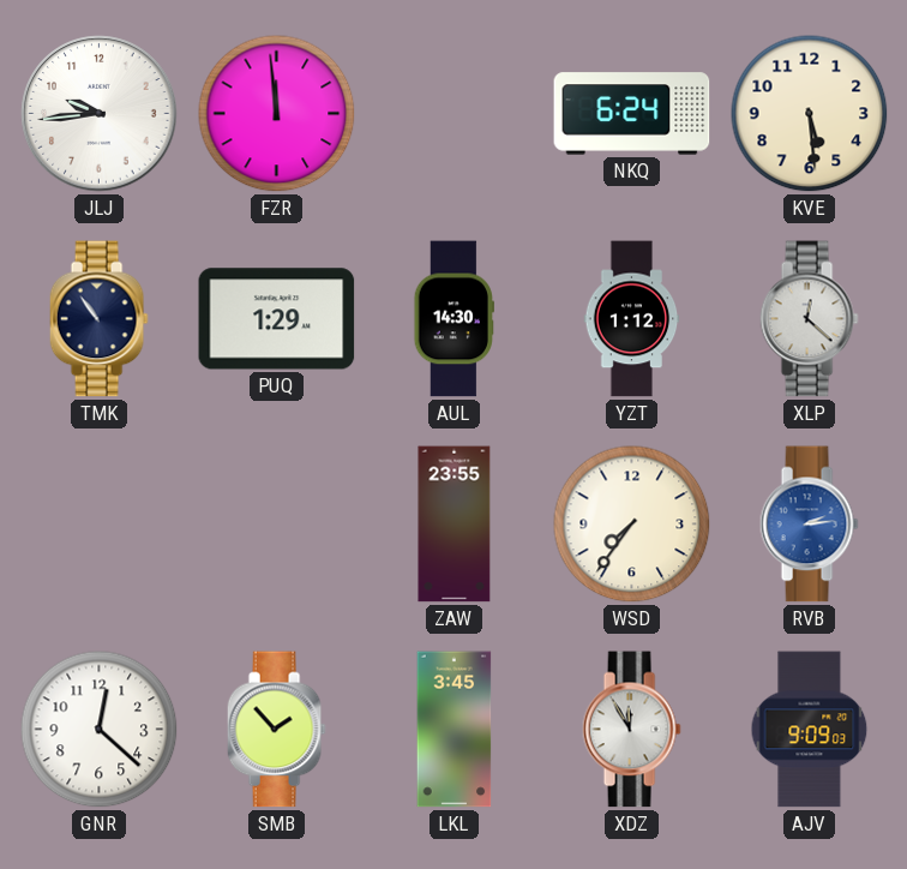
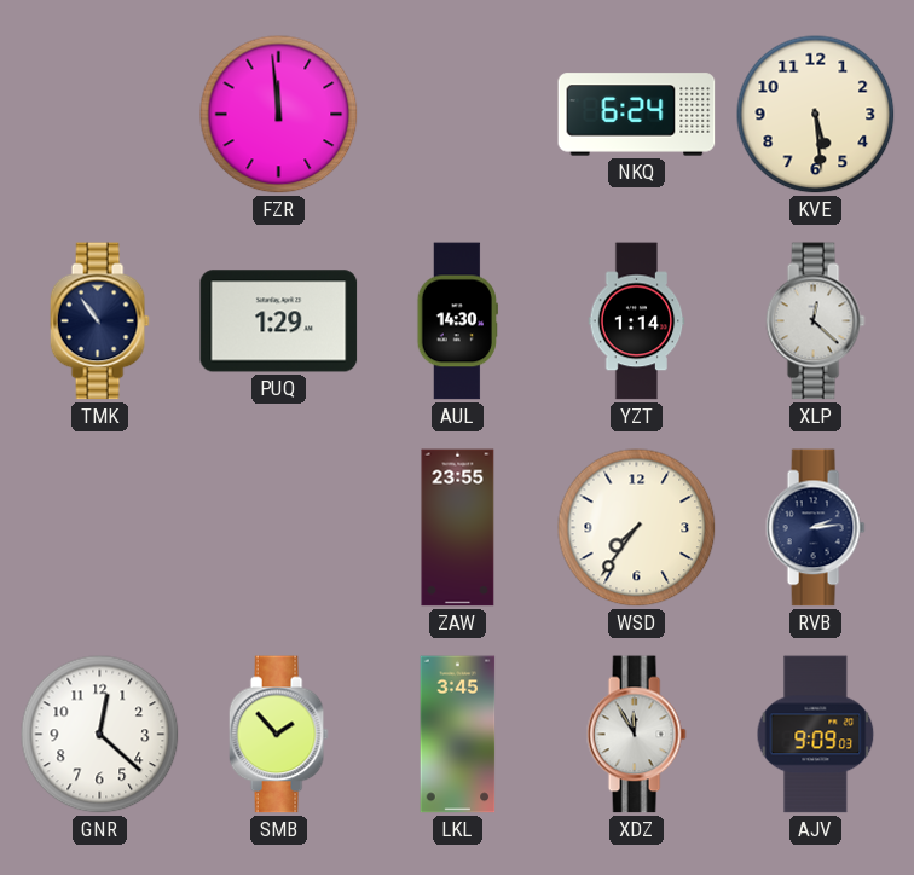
JLJ: 9:44 -> none
YZT: 1:12 -> 1:14
RVB dial: blue -> navy
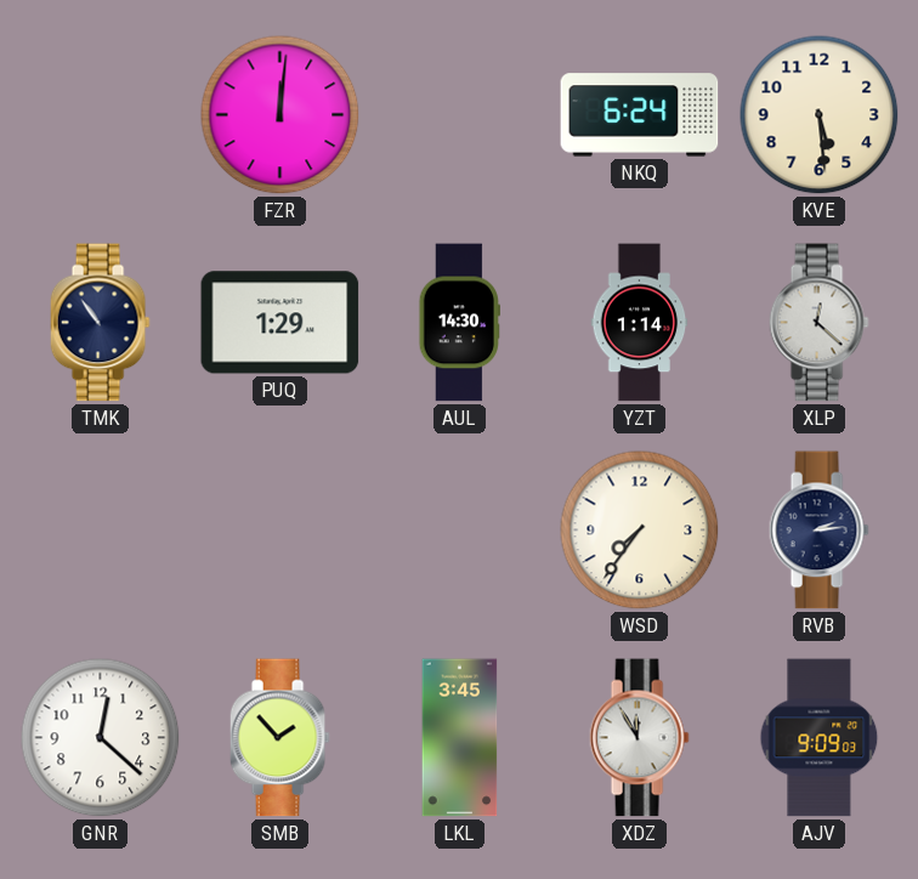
FZR: 11:59 -> 12:01
ZAW: 23:55 -> none
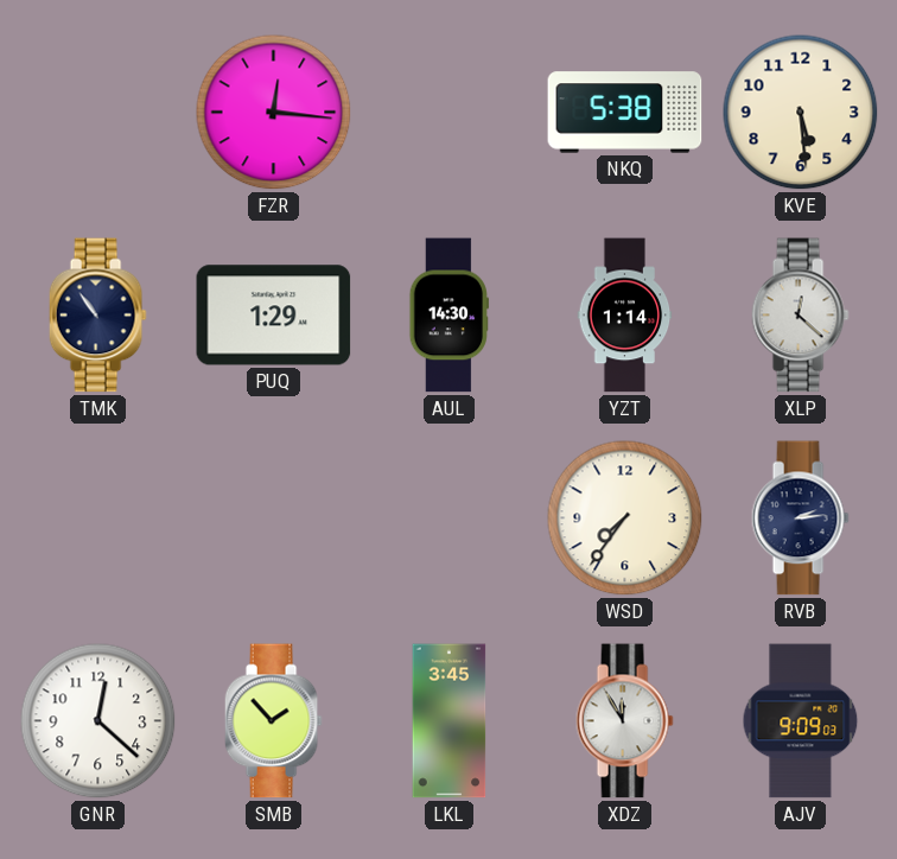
FZR: 12:01 -> 12:16
NKQ: 6:24 -> 5:38
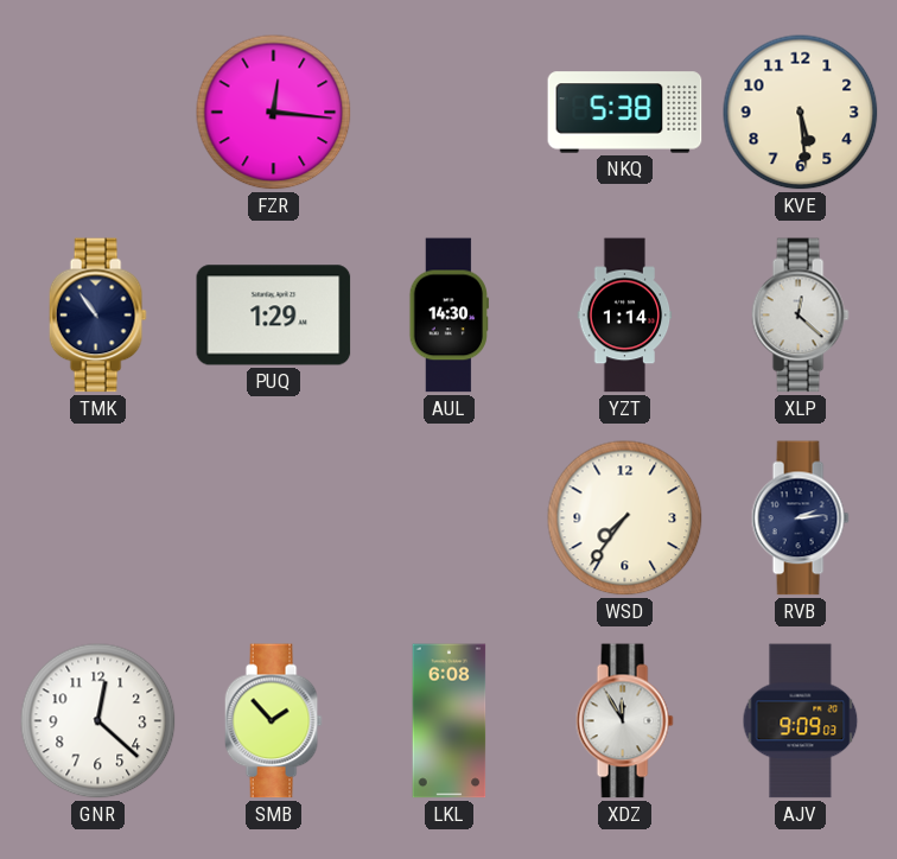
LKL: 3:45 -> 6:08
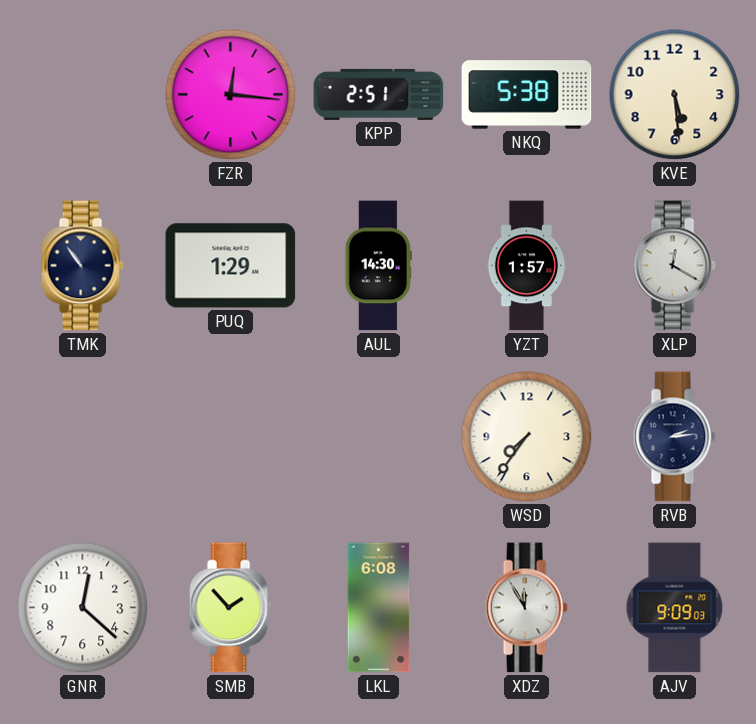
KPP: none -> 2:51
YZT: 1:14 -> 1:57
XLP: 12:22 -> 12:20
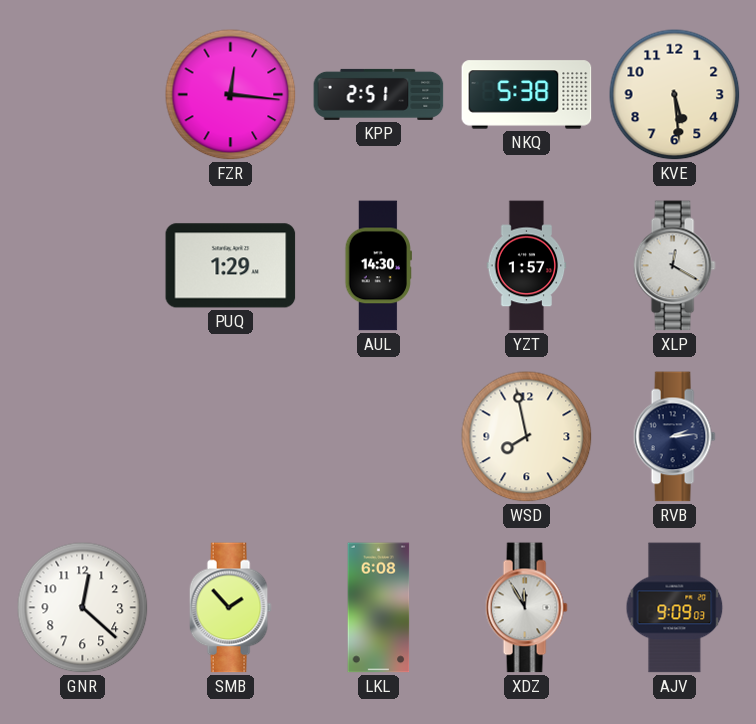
TMK: 10:54 -> none
WSD: 7:36 -> 7:58
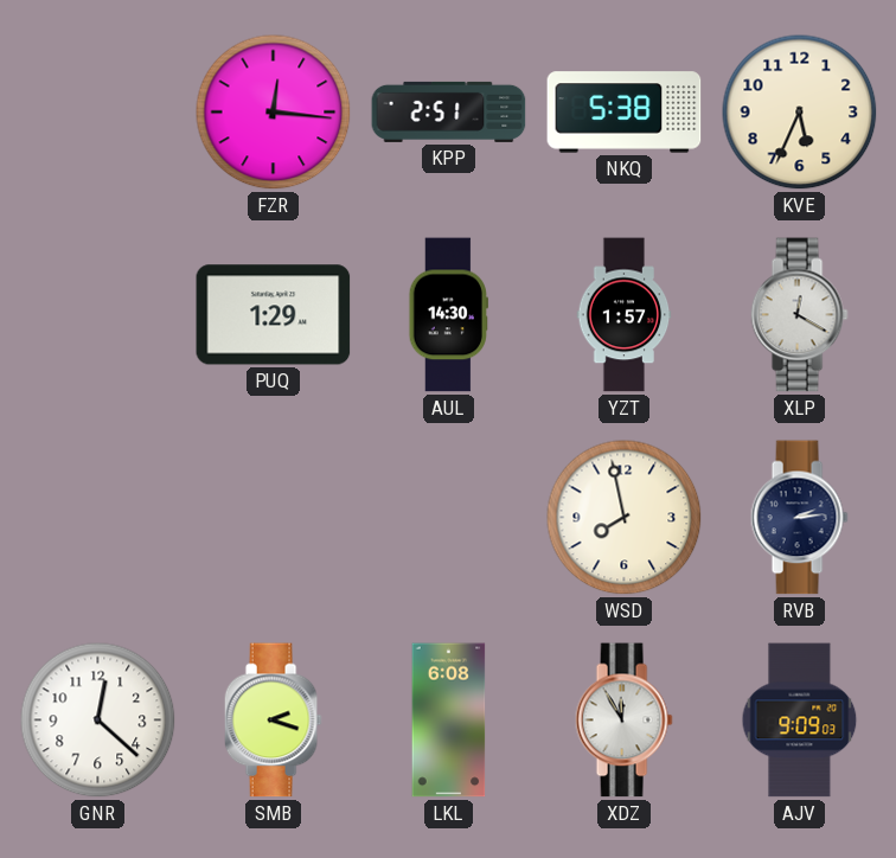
KVE: 5:29 -> 5:34
SMB: 1:53 -> 2:18
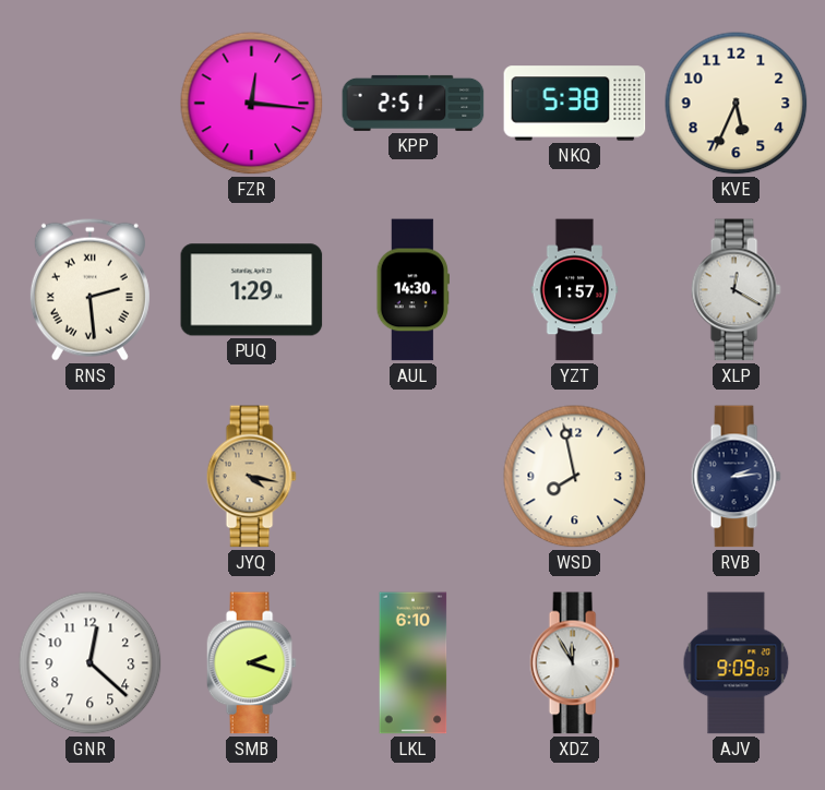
RNS: none -> 2:29
JYQ: none -> 4:17
LKL: 6:08 -> 6:10
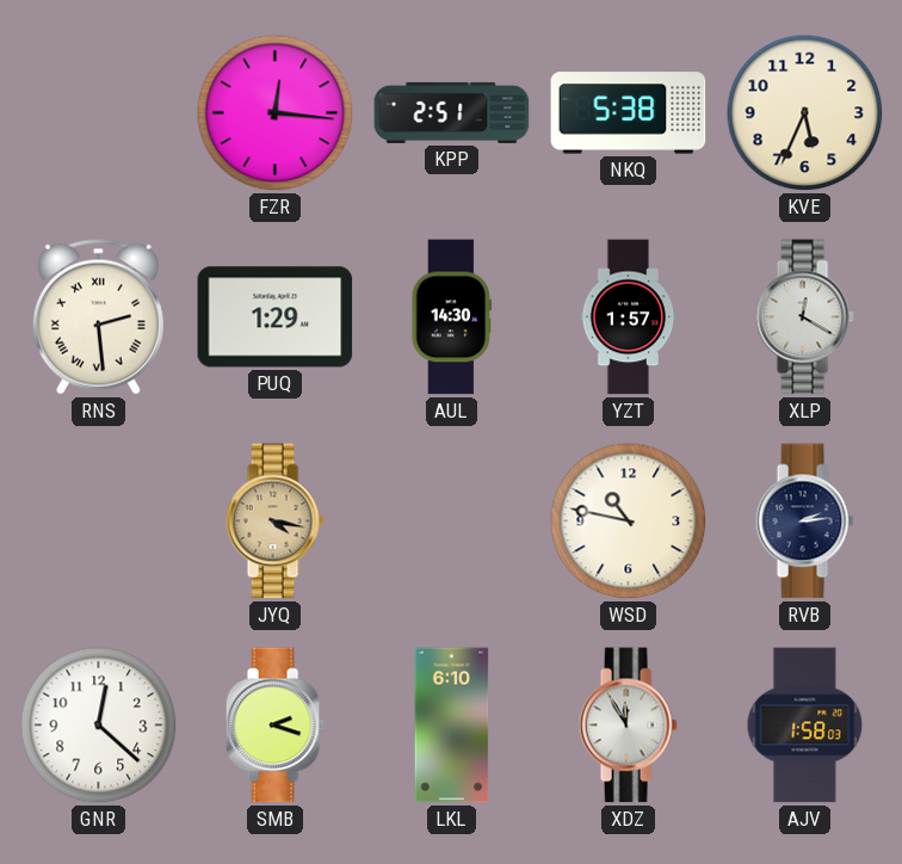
WSD: 7:58 -> 10:47
AJV: 9:09 -> 1:58
